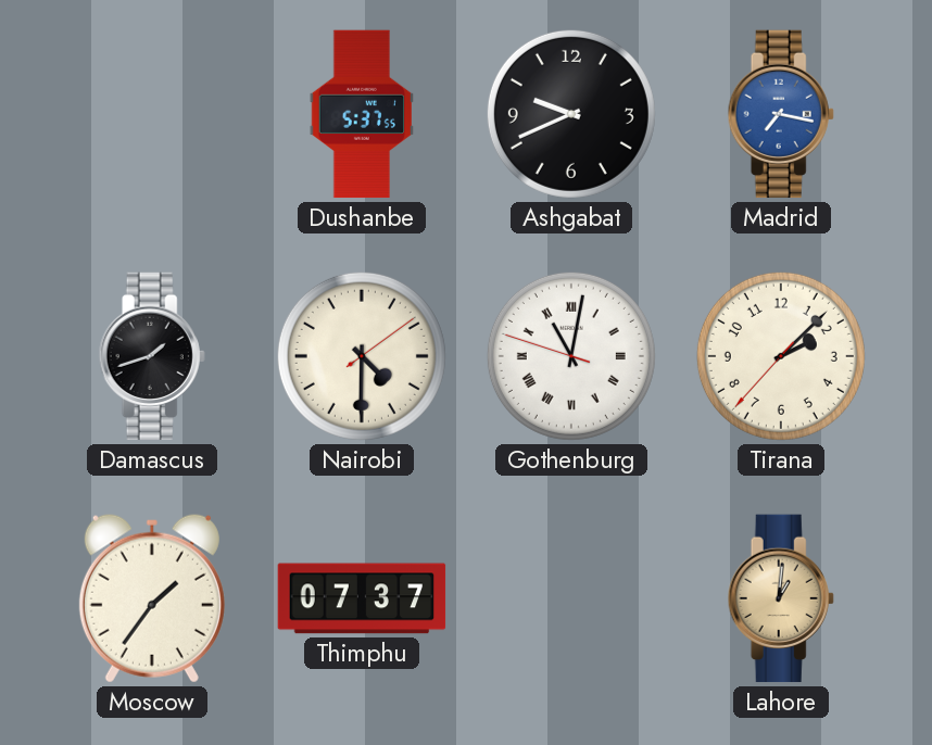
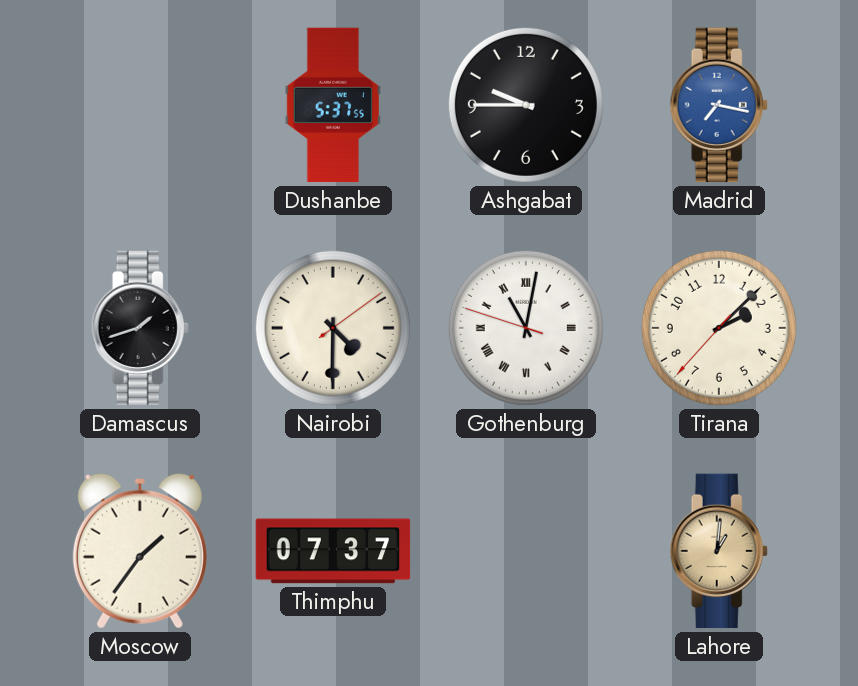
Ashgabat: 9:41 -> 9:45
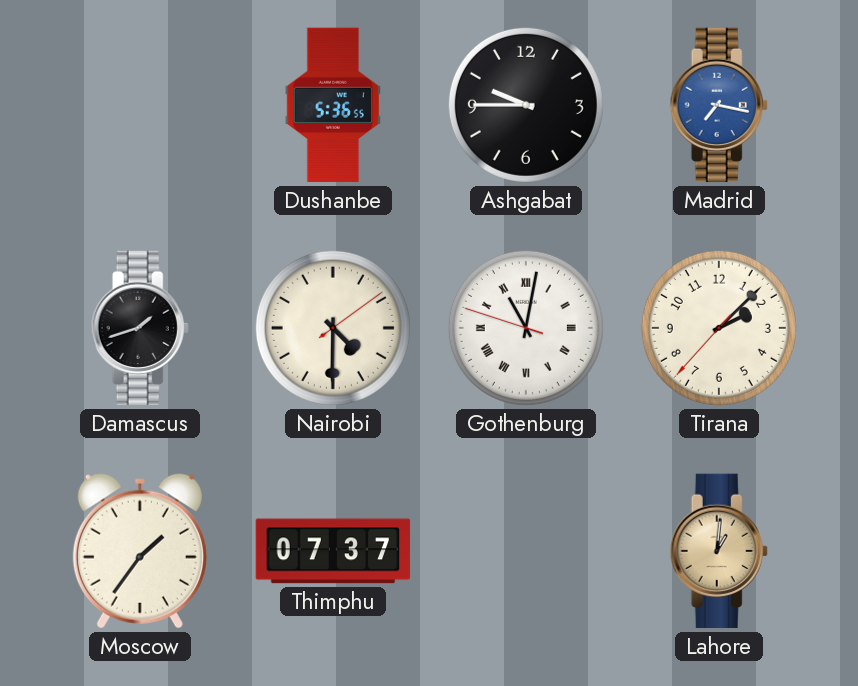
Dushanbe: 5:37 -> 5:36
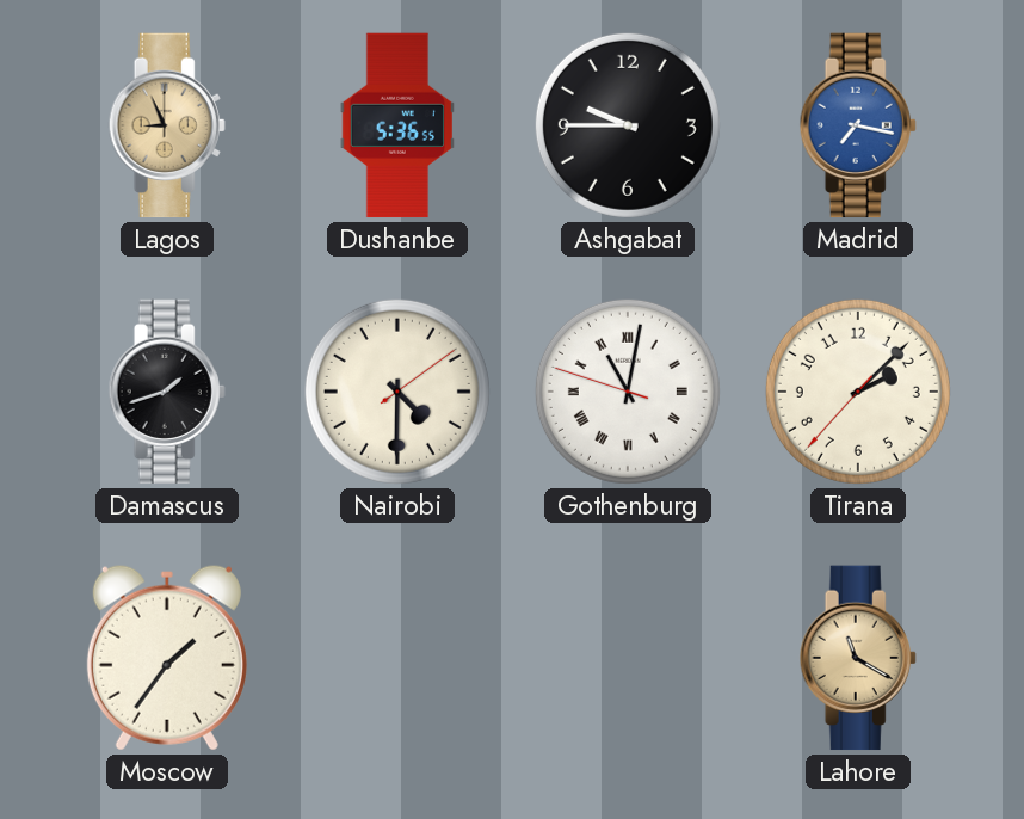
Lagos: none -> 8:56
Thimphu: 07:37 -> none
Lahore: 1:01 -> 11:20
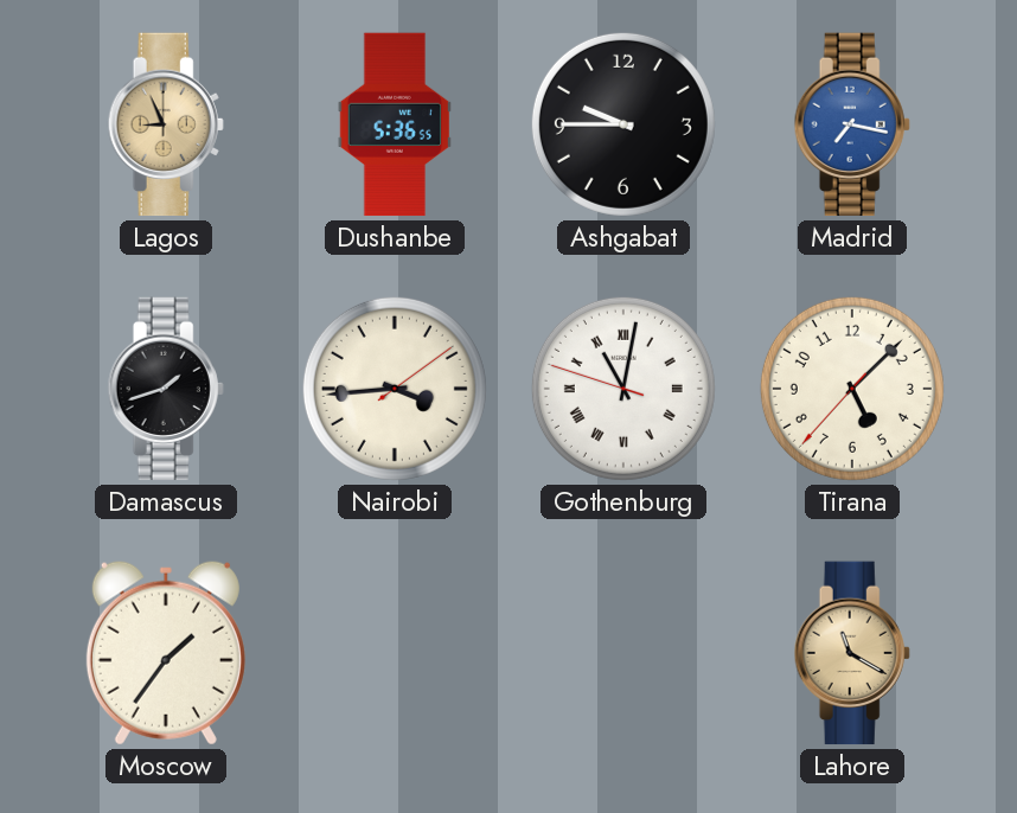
Nairobi: 4:30 -> 3:44
Tirana: 2:07 -> 5:07
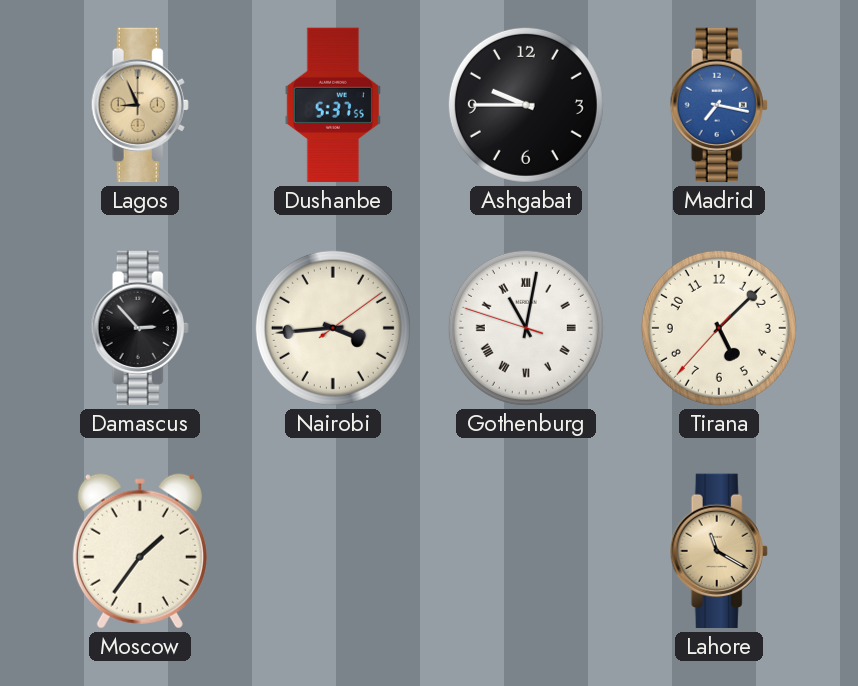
Dushanbe: 5:36 -> 5:37
Damascus: 1:42 -> 2:53
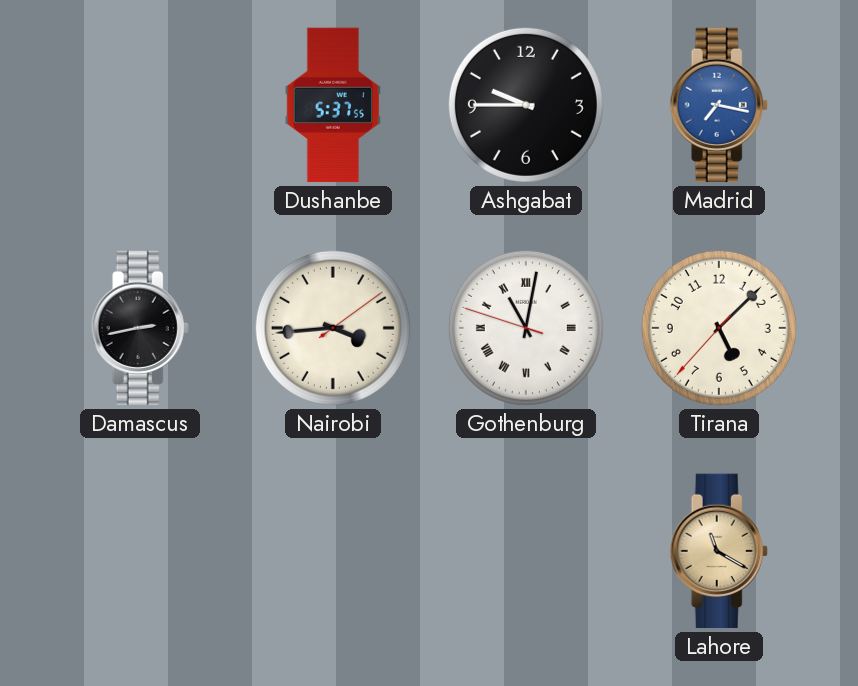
Lagos: 8:56 -> none
Damascus: 2:53 -> 2:43
Moscow: 1:36 -> none
